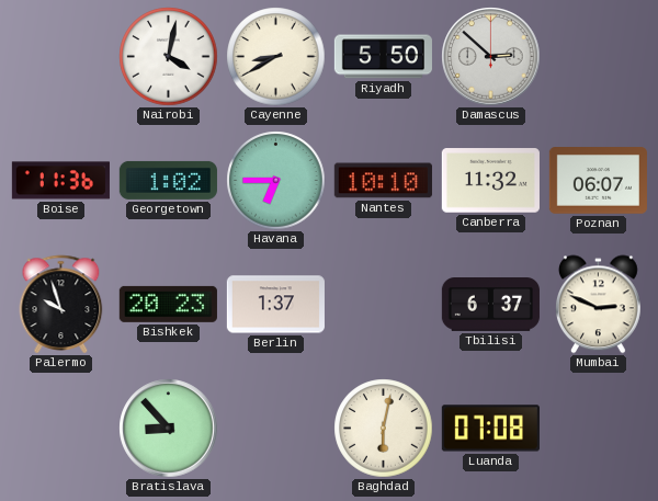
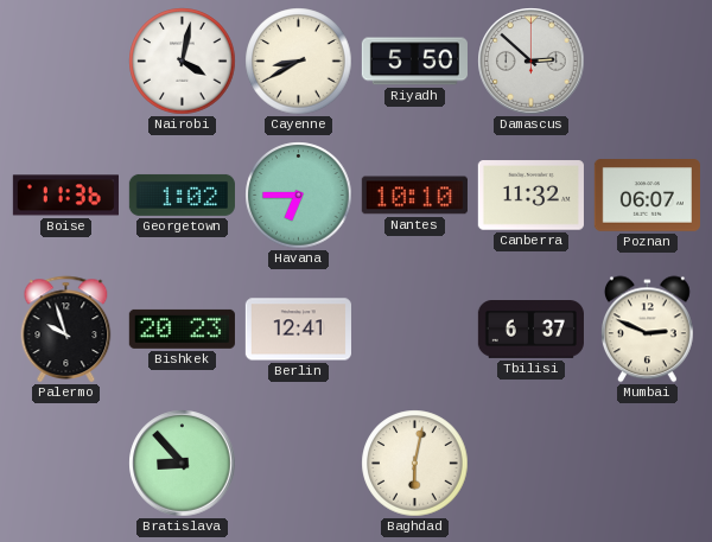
Berlin: 1:37 -> 12:41
Luanda: 07:08 -> none
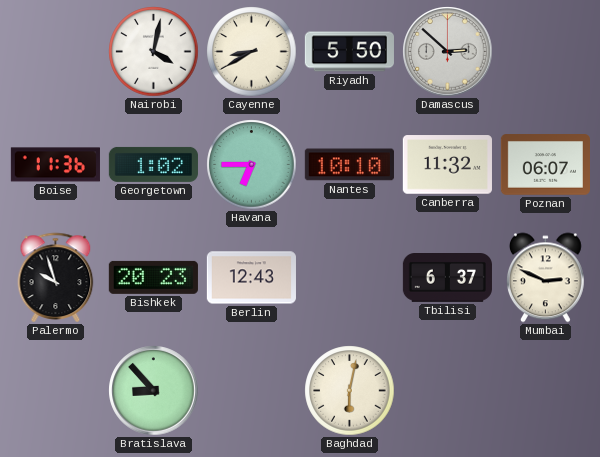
Berlin: 12:41 -> 12:43
